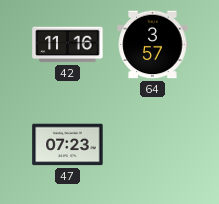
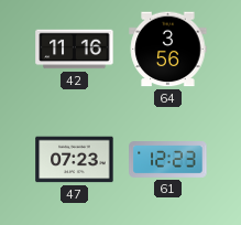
64: 3:57 -> 3:56
61: none -> 12:23
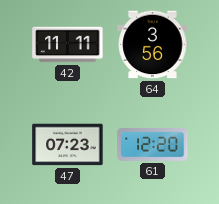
42: 11:16 -> 11:11
61: 12:23 -> 12:20
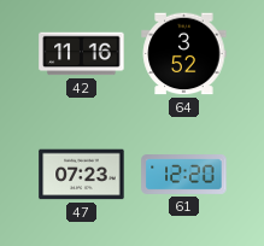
42: 11:11 -> 11:16
64: 3:56 -> 3:52
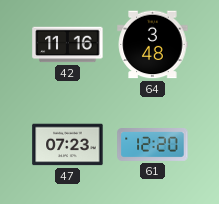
64: 3:52 -> 3:48
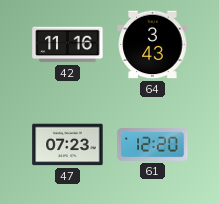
64: 3:48 -> 3:43
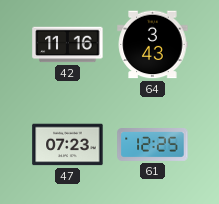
61: 12:20 -> 12:25
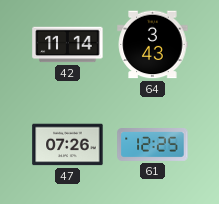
42: 11:16 -> 11:14
47: 07:23 -> 07:26
